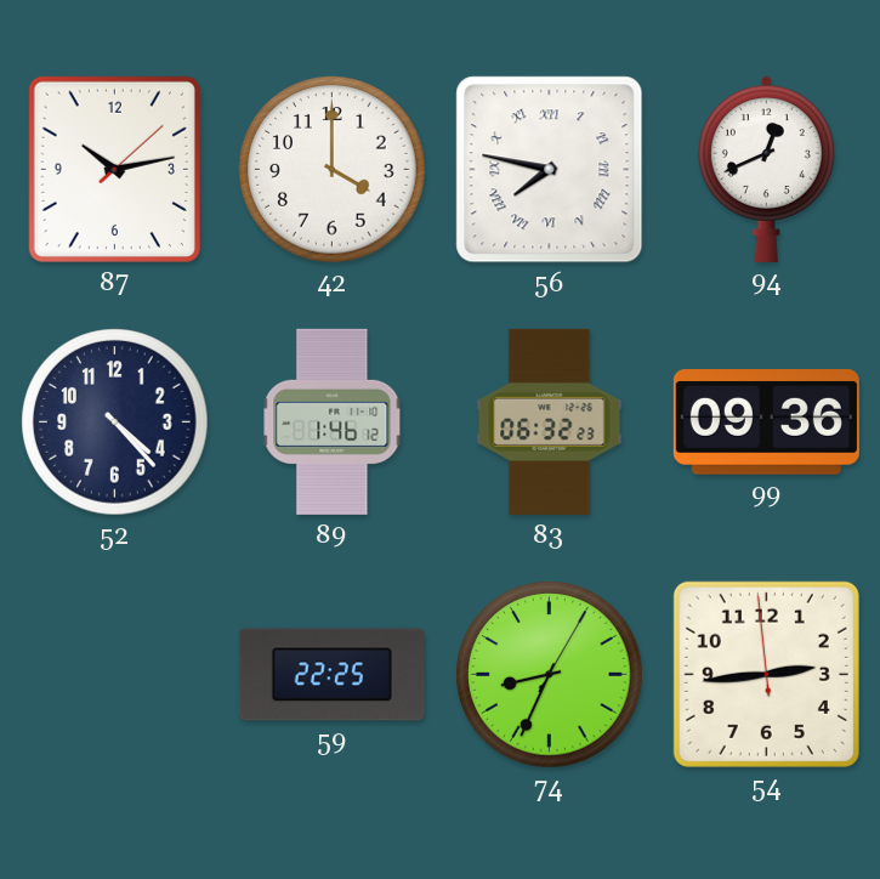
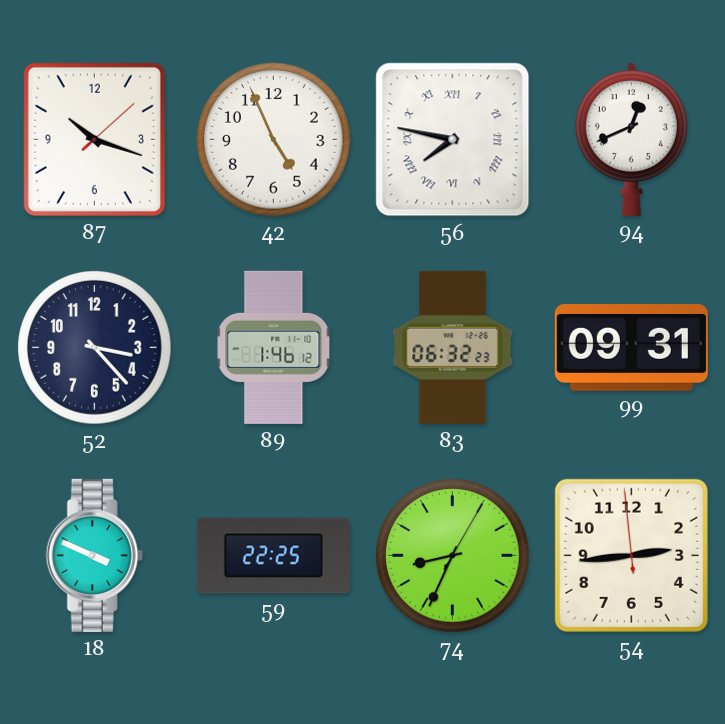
87: 10:13 -> 10:18
42: 4:00 -> 4:56
52: 4:23 -> 3:23
99: 09:36 -> 09:31
18: none -> 3:49
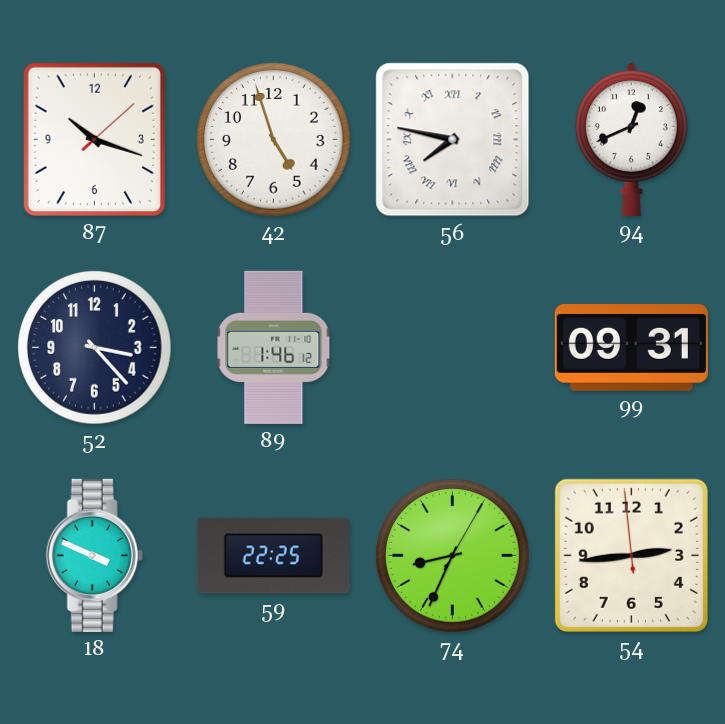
42: 4:56 -> 4:57
83: 06:32 -> none
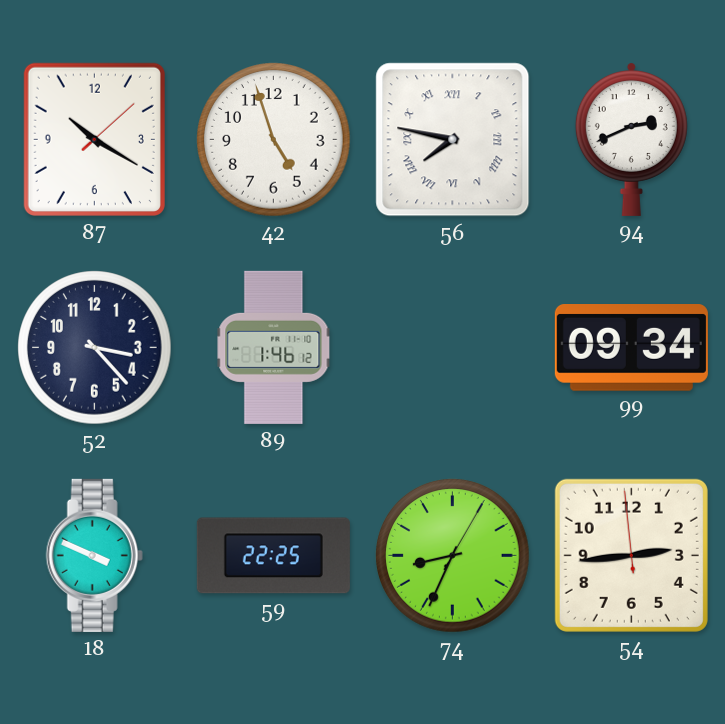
87: 10:18 -> 10:20
94: 12:41 -> 2:41
99: 09:31 -> 09:34
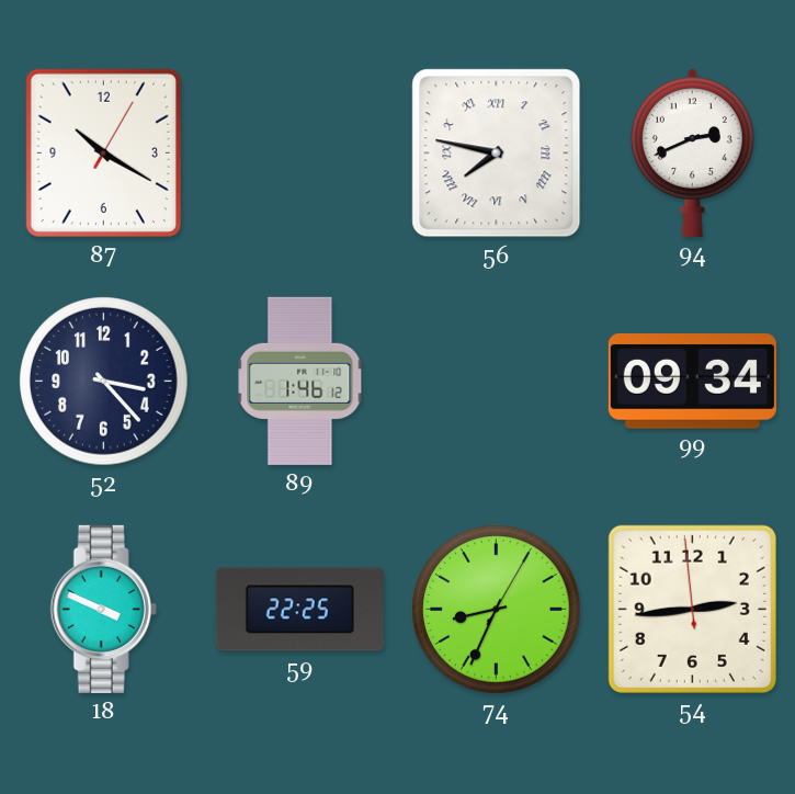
87: 10:20:08 -> 10:20:05
42: 4:57 -> none
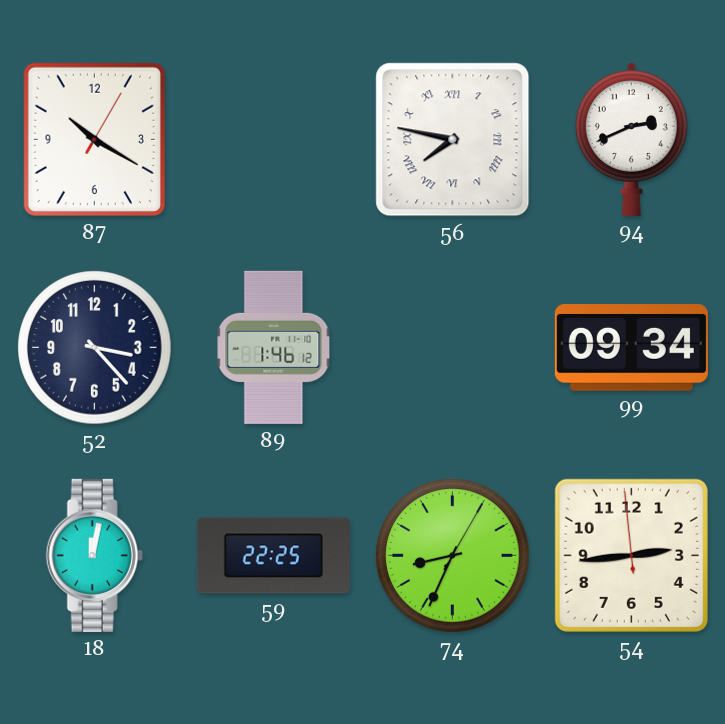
18: 3:49 -> 12:02
